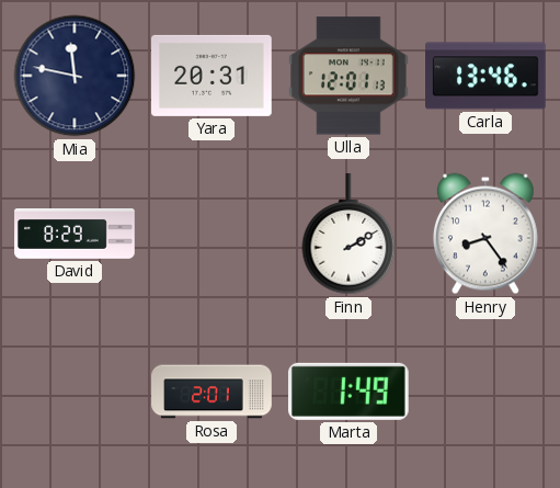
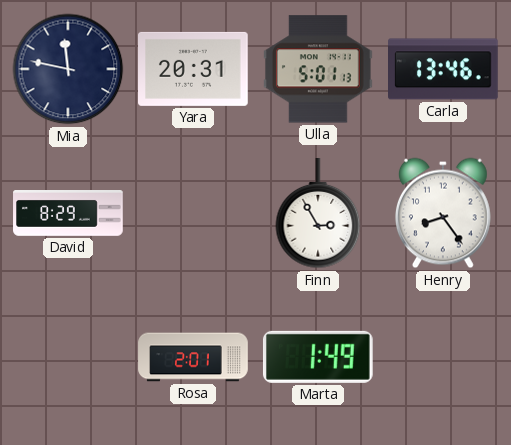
Ulla: 12:01 -> 5:01
Finn: 2:10 -> 2:55
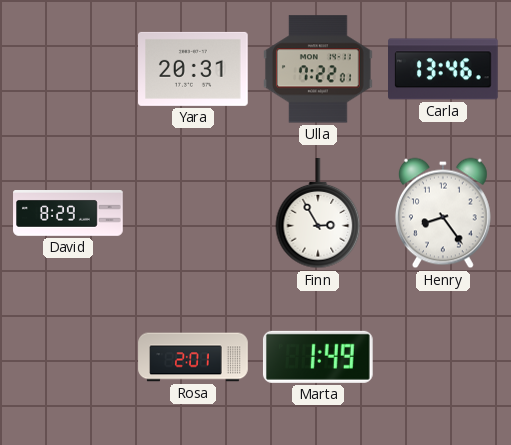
Mia: 11:47 -> none
Ulla: 5:01 -> 7:22
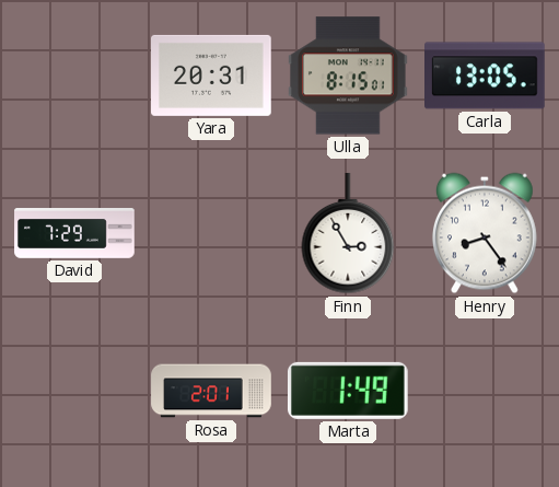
Ulla: 7:22 -> 8:15
Carla: 13:46 -> 13:05
David: 8:29 -> 7:29
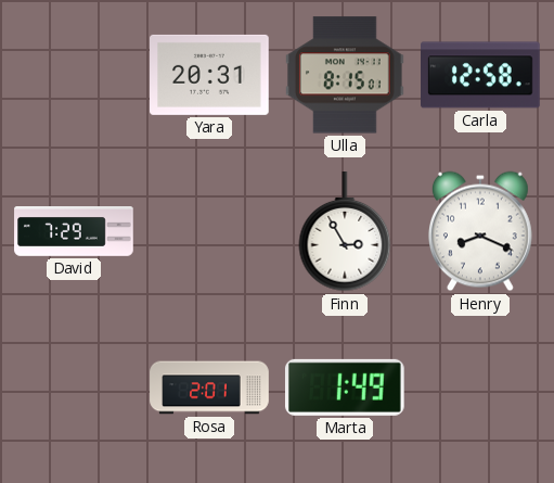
Carla: 13:05 -> 12:58
Henry: 8:24 -> 8:19
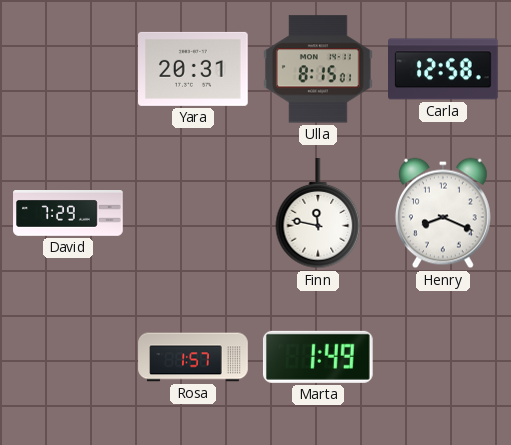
Finn: 2:55 -> 11:47
Rosa: 2:01 -> 1:57
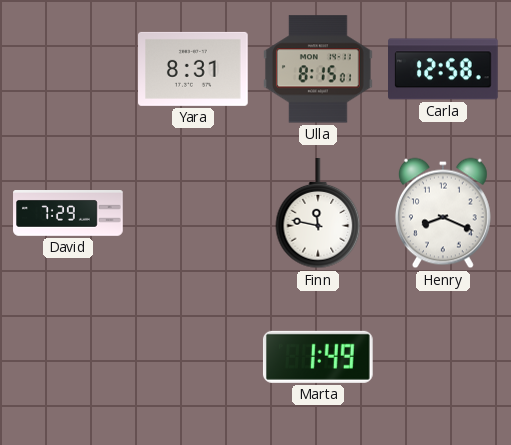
Yara: 20:31 -> 8:31
Rosa: 1:57 -> none
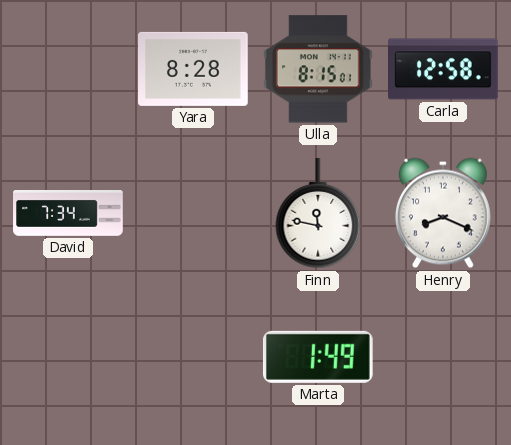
Yara: 8:31 -> 8:28
David: 7:29 -> 7:34
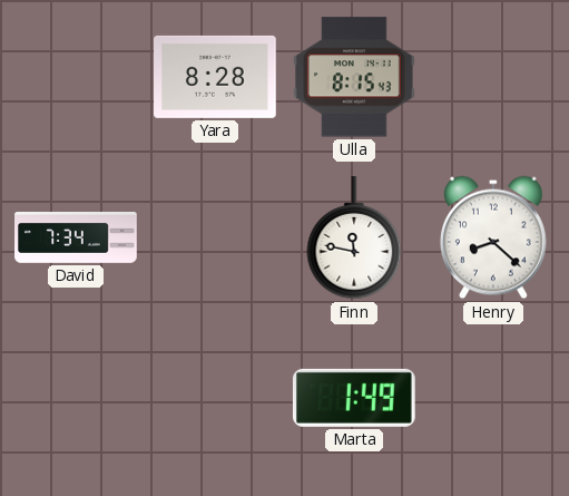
Ulla: 8:15:01 -> 8:15:43
Carla: 12:58 -> none
Henry: 8:19 -> 8:22
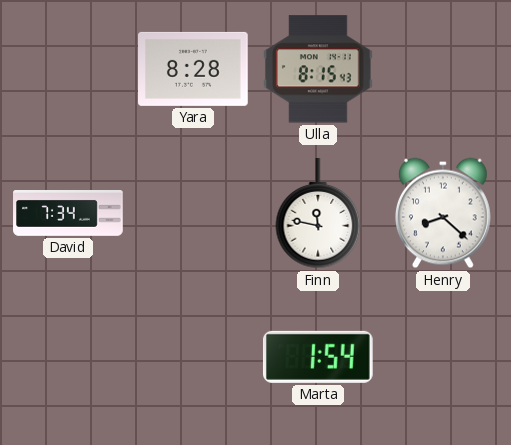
Marta: 1:49 -> 1:54
